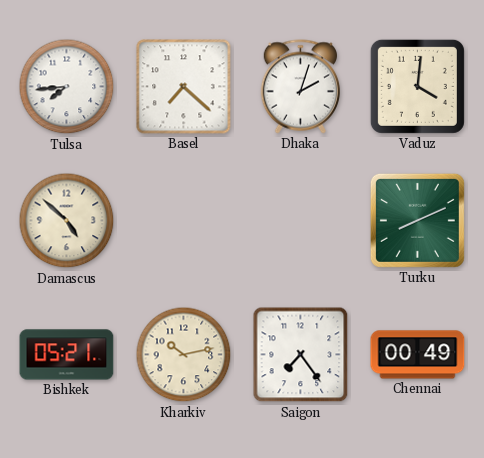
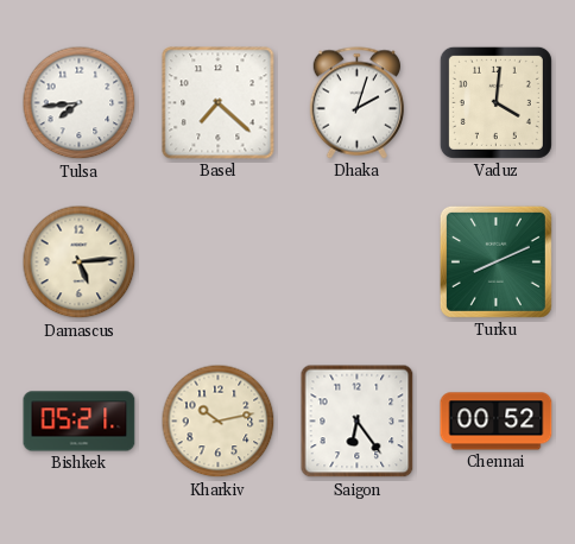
Damascus: 4:52 -> 5:14
Saigon: 7:24 -> 6:24
Chennai: 00:49 -> 00:52
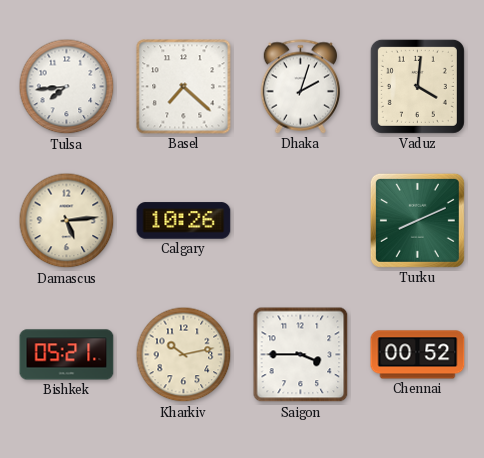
Calgary: none -> 10:26
Saigon: 6:24 -> 3:45
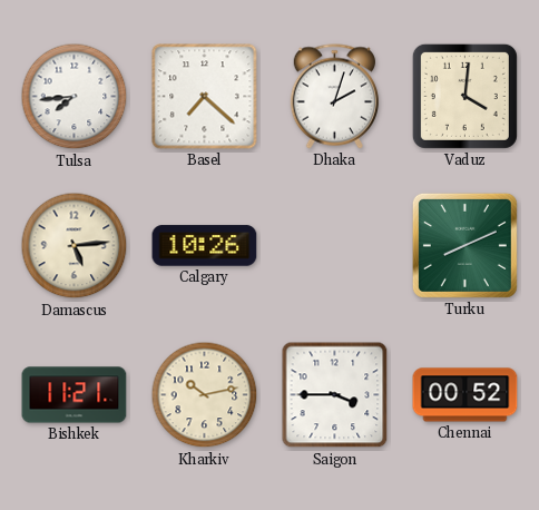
Bishkek: 05:21 -> 11:21
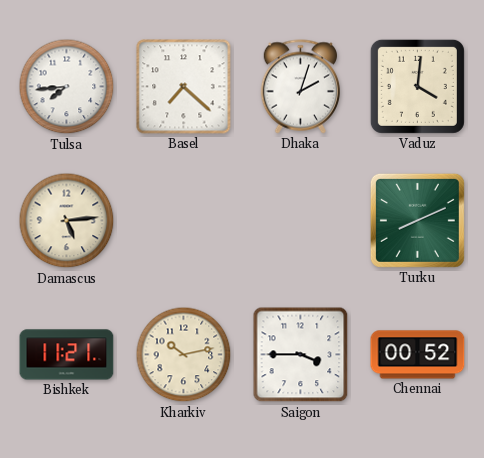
Calgary: 10:26 -> none
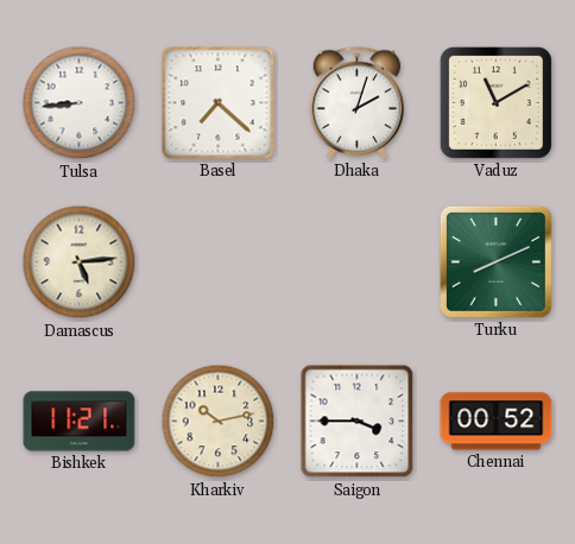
Tulsa: 7:44 -> 8:44
Vaduz: 4:01 -> 11:10
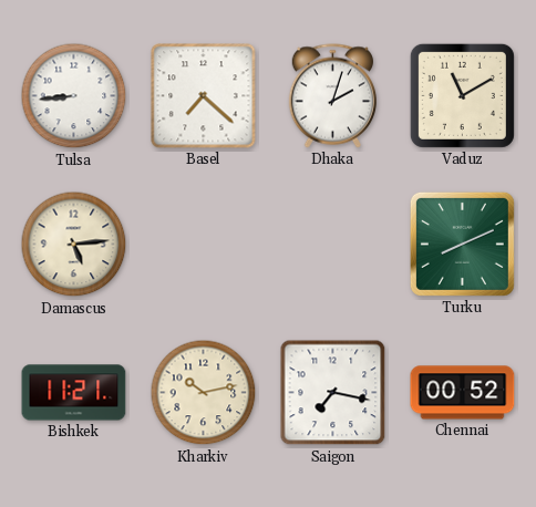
Saigon: 3:45 -> 7:17
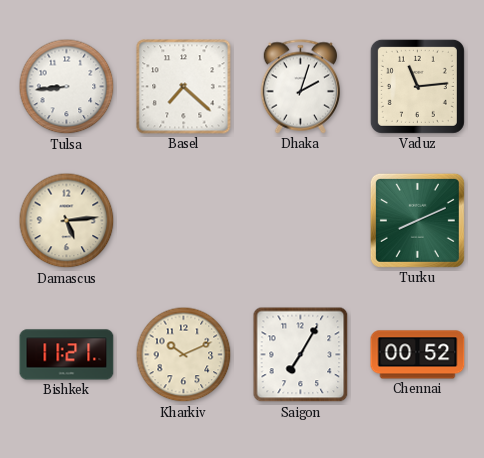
Vaduz: 11:10 -> 11:14
Kharkiv: 10:13 -> 10:11
Saigon: 7:17 -> 7:05
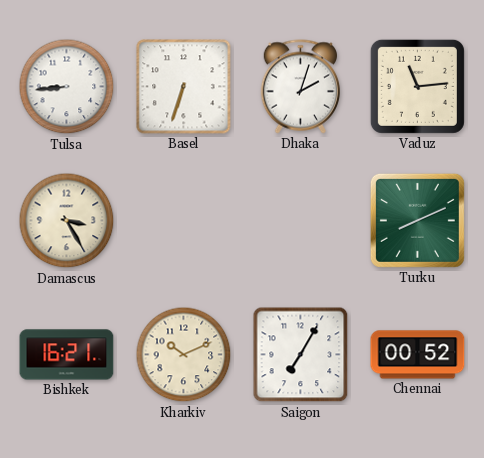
Basel: 7:22 -> 6:33
Damascus: 5:14 -> 3:25
Bishkek: 11:21 -> 16:21
